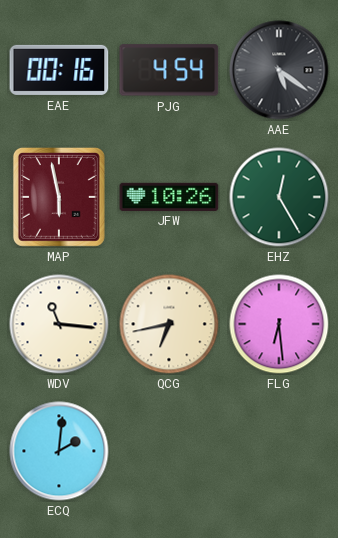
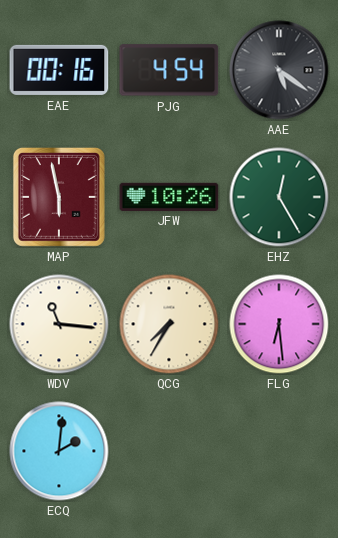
QCG: 6:43 -> 7:35
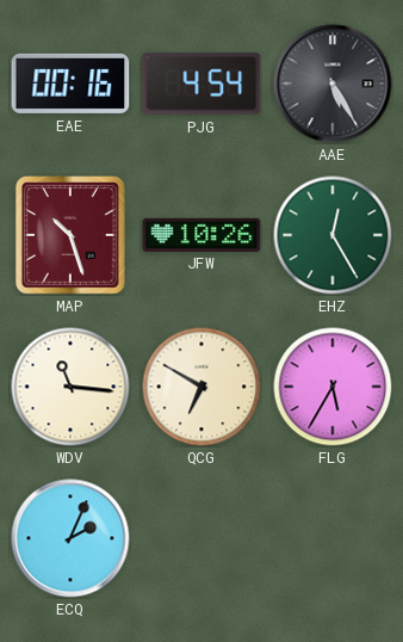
AAE: 5:21 -> 5:25
MAP: 5:58 -> 10:27
QCG: 7:35 -> 6:50
FLG: 6:29 -> 5:35
ECQ: 2:01 -> 2:04
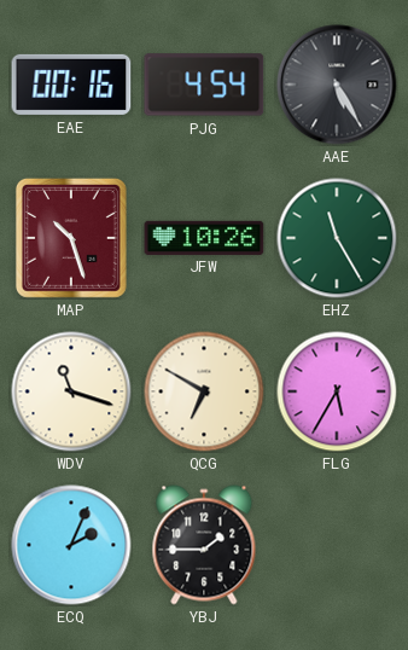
EHZ: 12:25 -> 11:25
WDV: 11:16 -> 11:18
YBJ: none -> 1:45
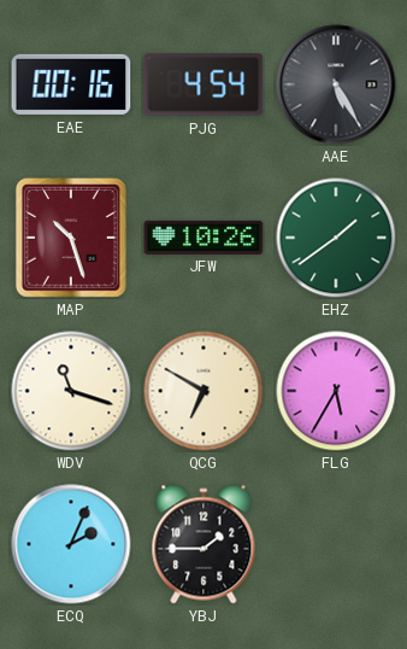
EHZ: 11:25 -> 1:39
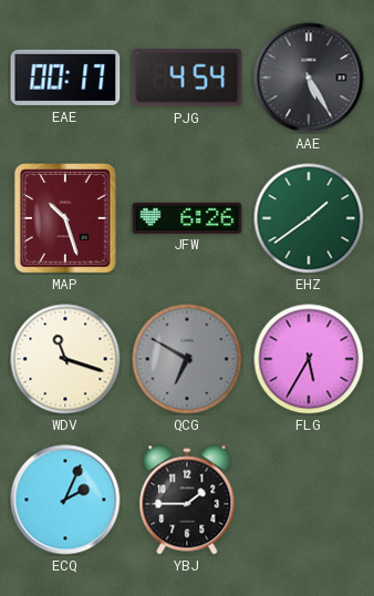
EAE: 00:16 -> 00:17
JFW: 10:26 -> 6:26
QCG dial: cream -> grey
